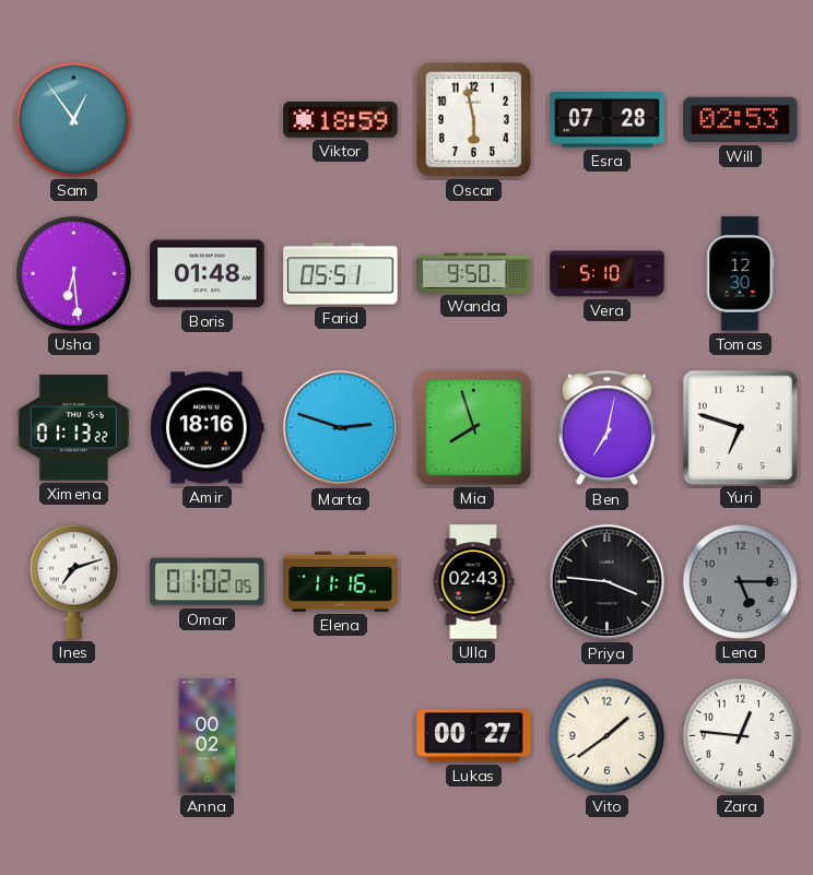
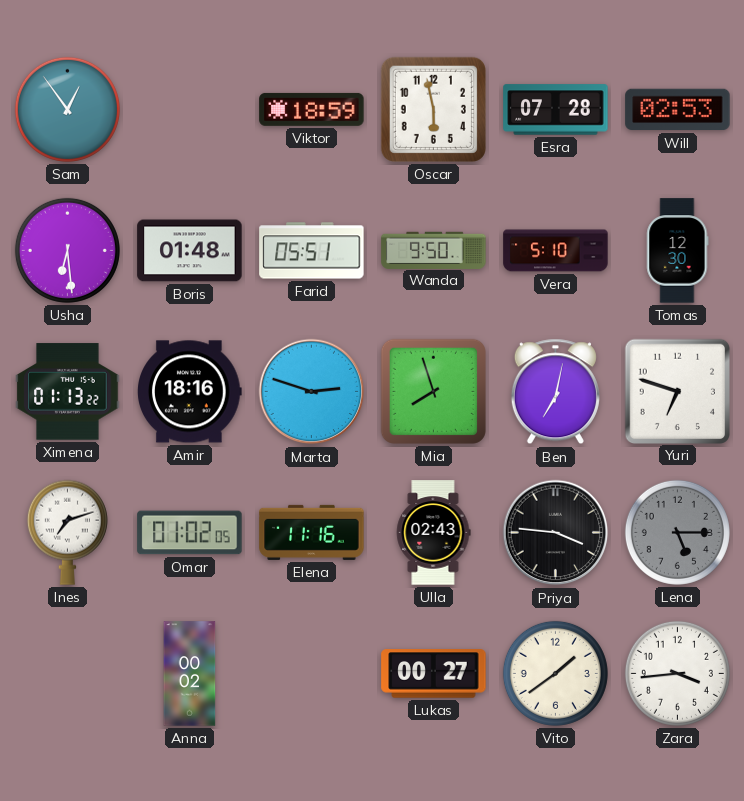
Zara: 12:46 -> 3:44
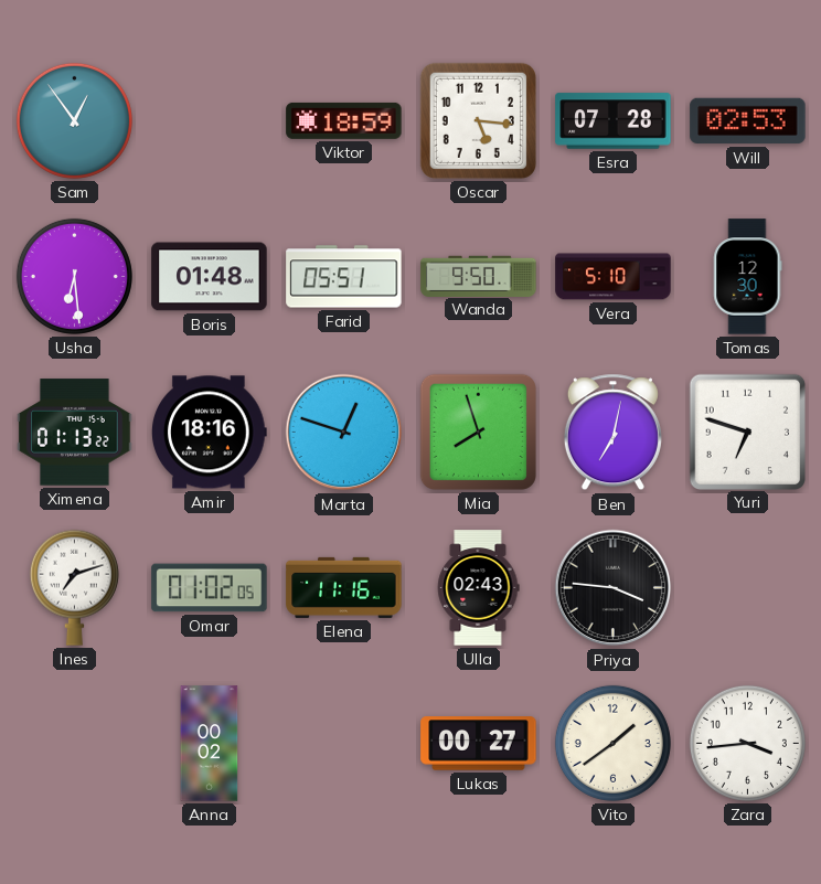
Oscar: 5:58 -> 5:16
Marta: 2:48 -> 12:48
Lena: 5:15 -> none
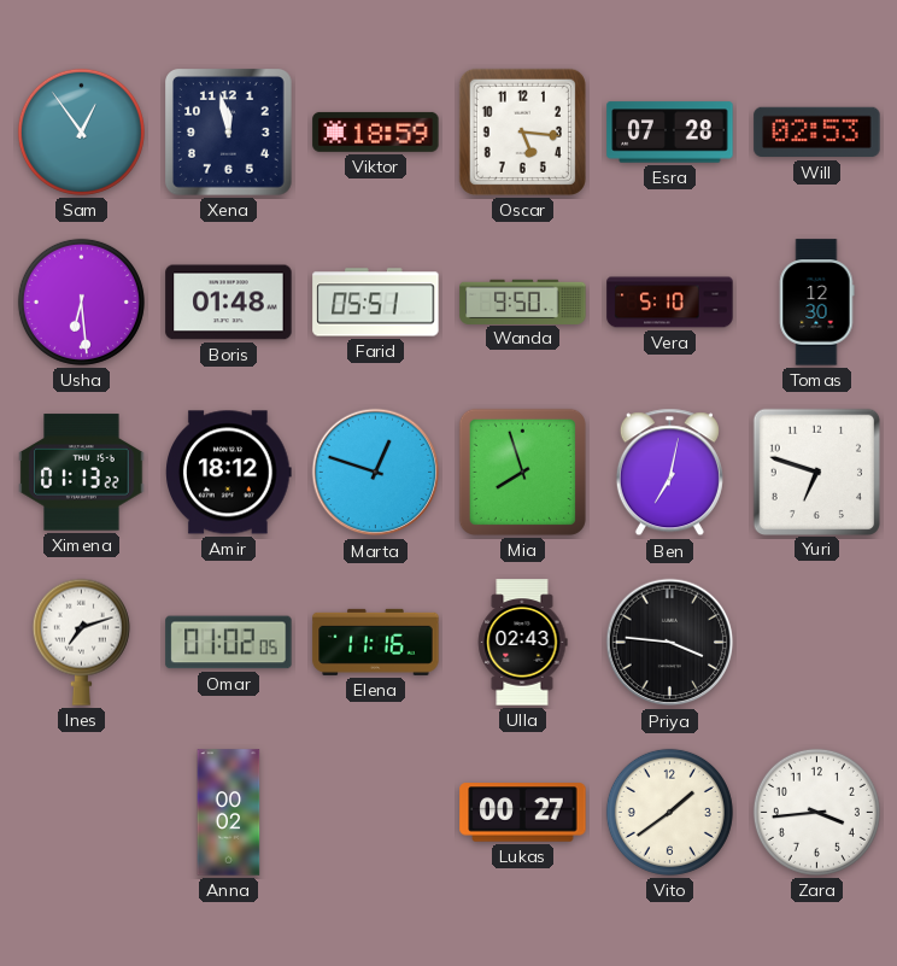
Xena: none -> 11:58
Amir: 18:16 -> 18:12
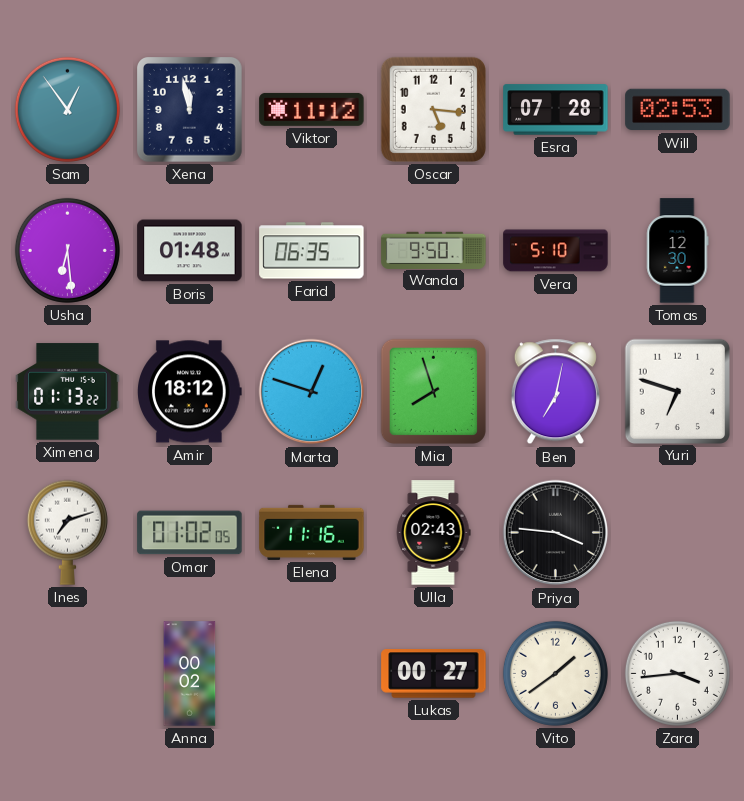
Viktor: 18:59 -> 11:12
Farid: 05:51 -> 06:35
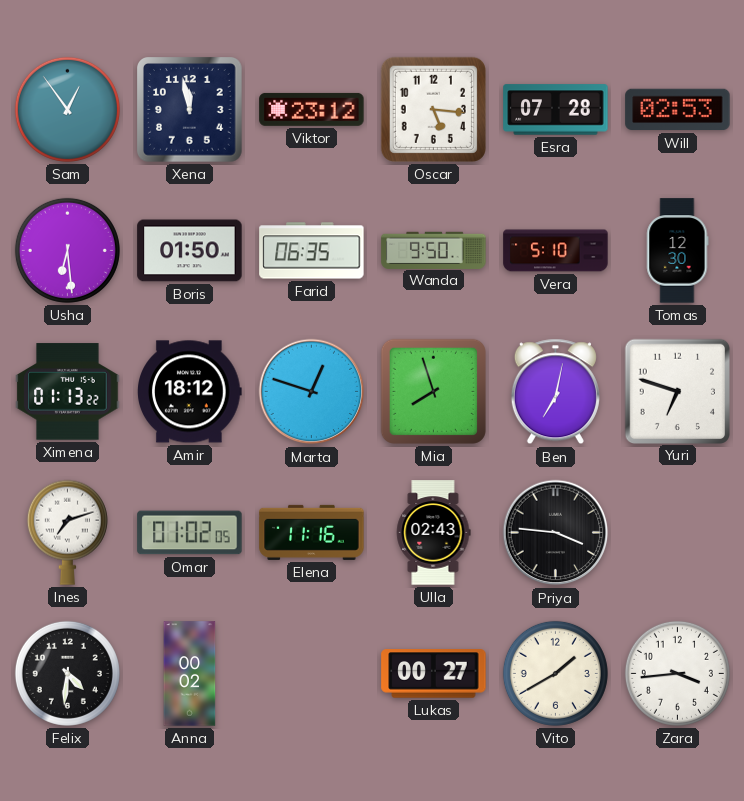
Viktor: 11:12 -> 23:12
Boris: 01:48 -> 01:50
Felix: none -> 4:31
Vito: 1:39 -> 1:40
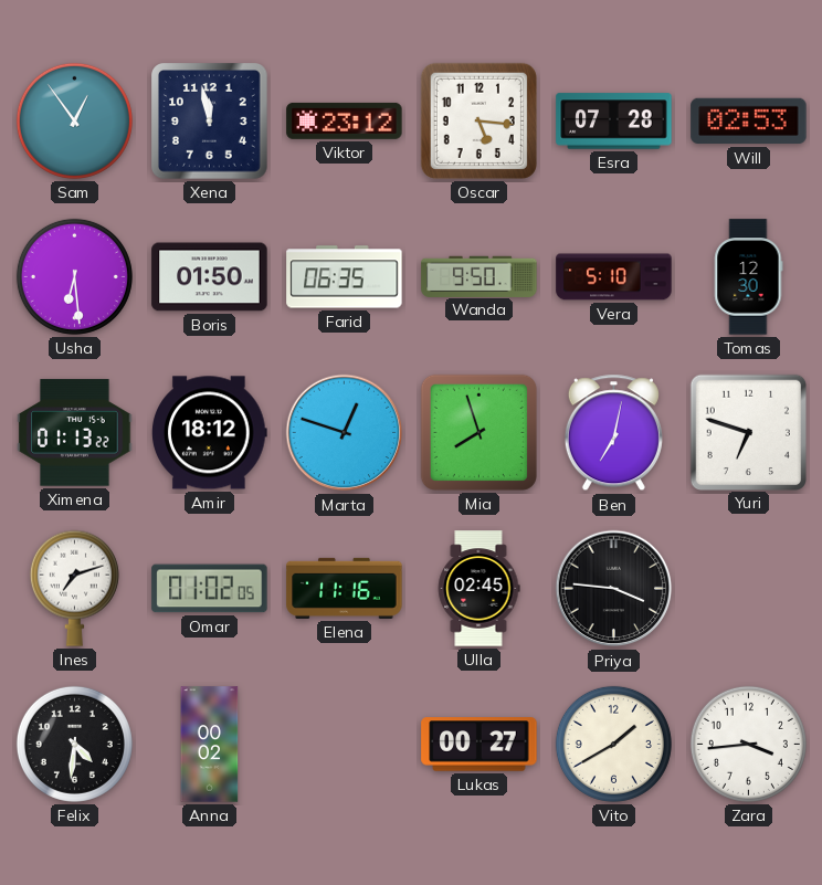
Ulla: 02:43 -> 02:45
